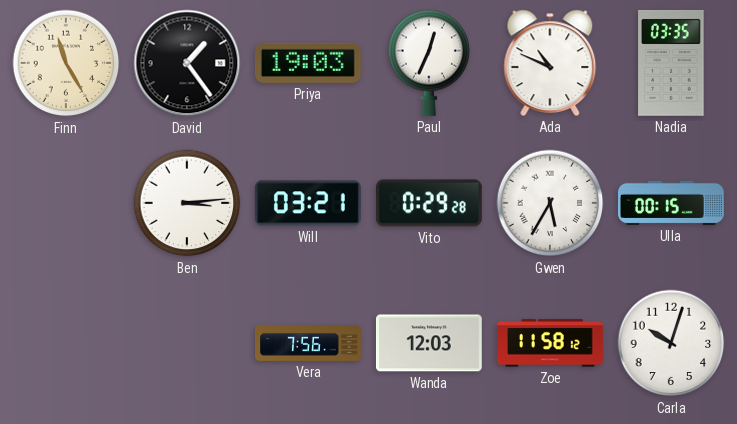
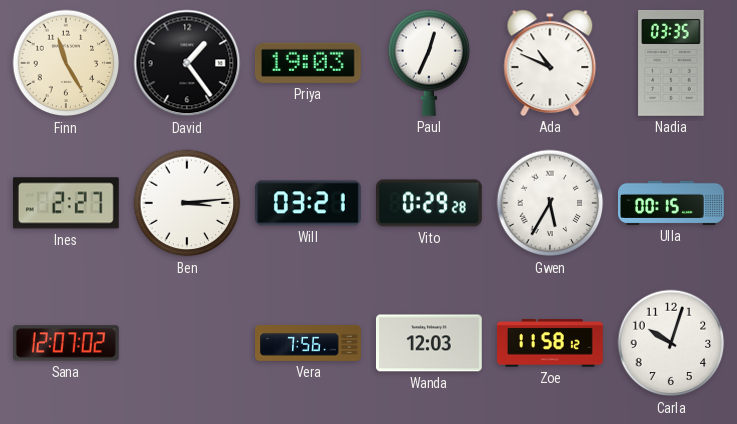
Ines: none -> 2:27
Sana: none -> 12:07
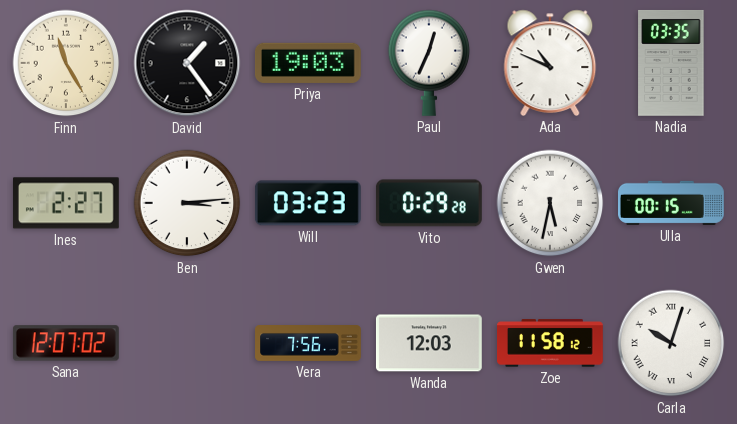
Will: 03:21 -> 03:23
Gwen: 5:35 -> 5:32
Carla numerals: Arabic -> Roman
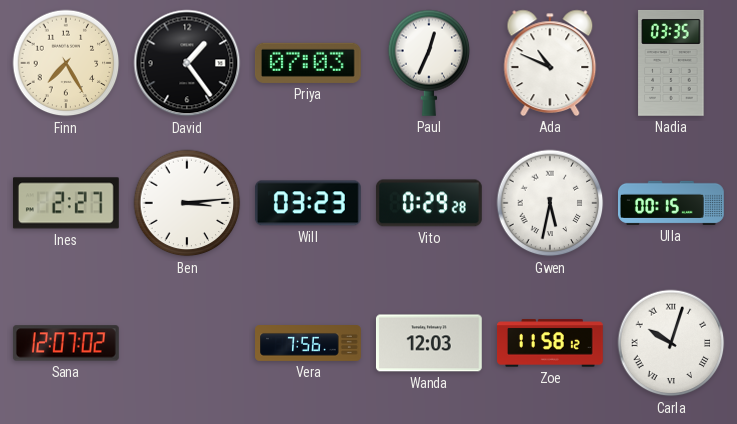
Finn: 11:25 -> 7:25
Priya: 19:03 -> 07:03
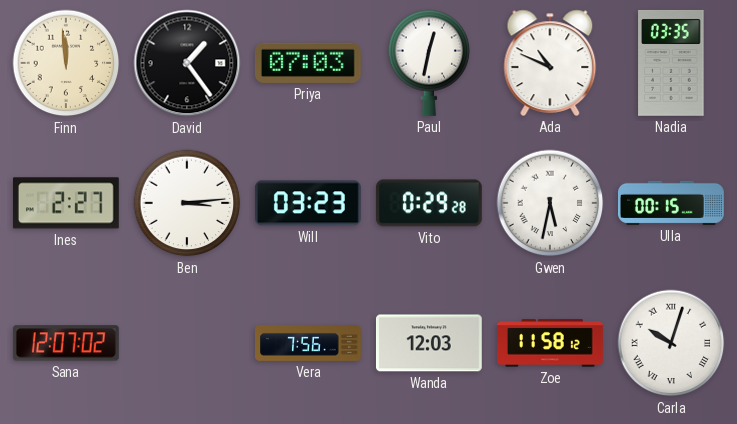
Finn: 7:25 -> 11:59
Paul: 12:34 -> 12:32
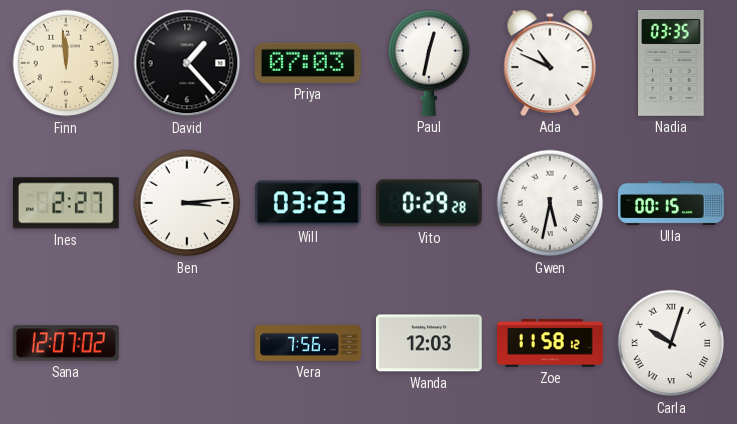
David: 1:24 -> 1:23
